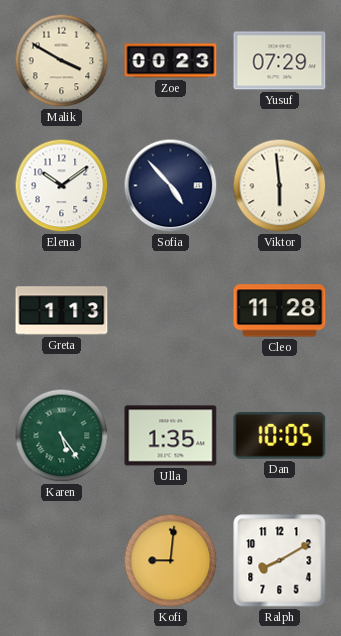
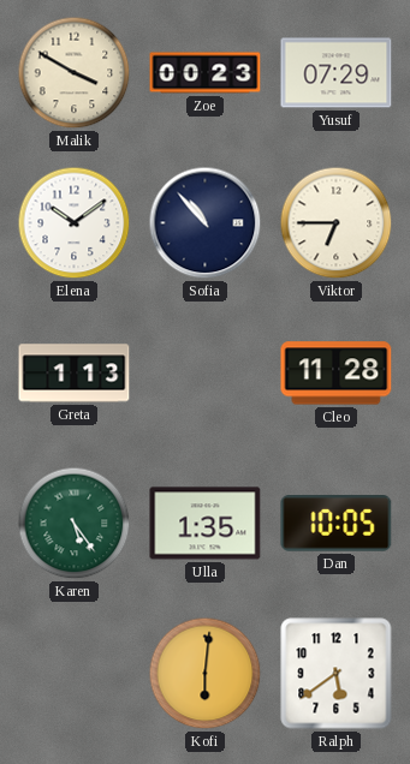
Sofia: 4:53 -> 10:53
Viktor: 5:59 -> 6:45
Kofi: 9:01 -> 6:01
Ralph: 8:10 -> 5:39
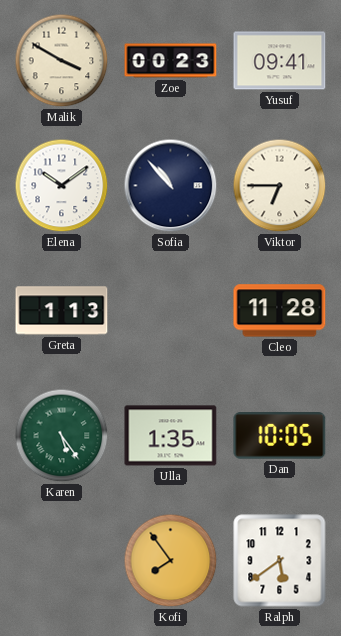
Yusuf: 07:29 -> 09:41
Kofi: 6:01 -> 7:54
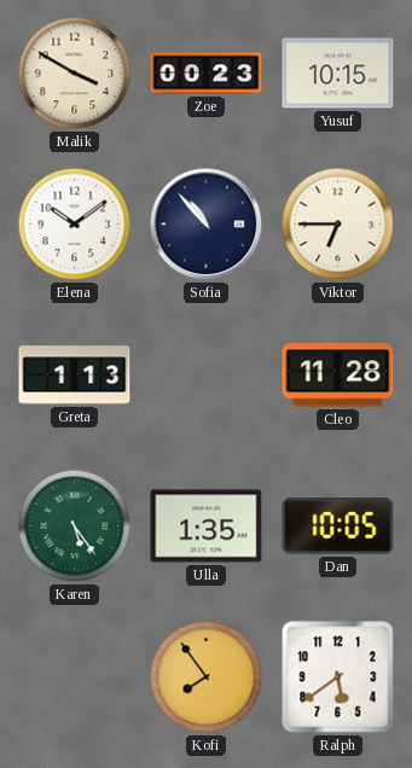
Yusuf: 09:41 -> 10:15
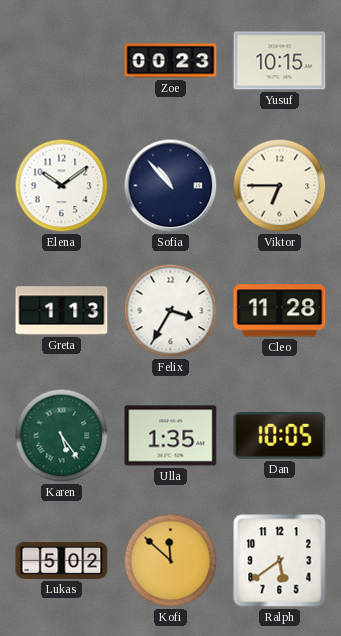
Malik: 3:50 -> none
Felix: none -> 3:35
Lukas: none -> 5:02
Kofi: 7:54 -> 11:52
